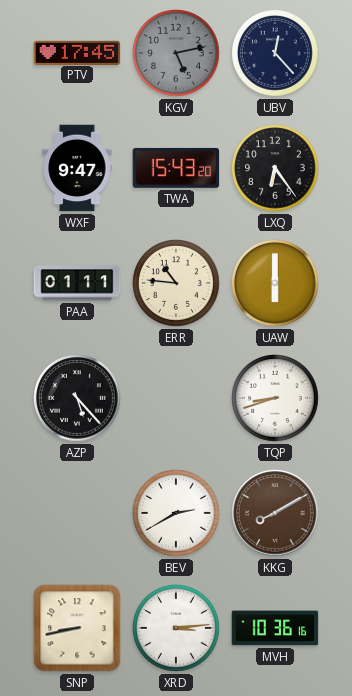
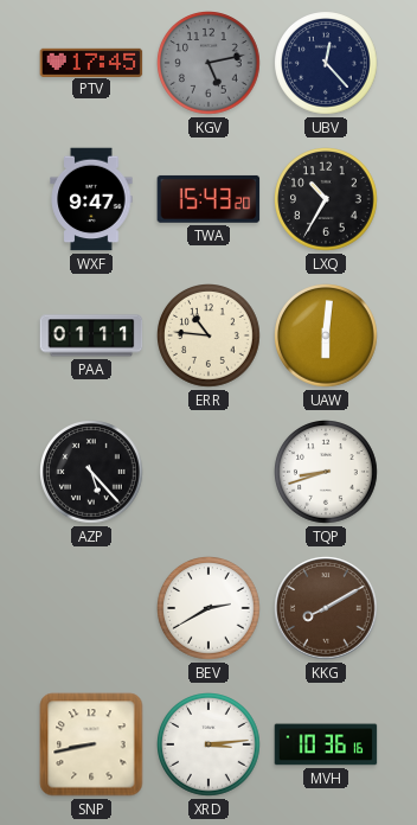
LXQ: 6:24 -> 10:35
UAW: 6:00 -> 6:01
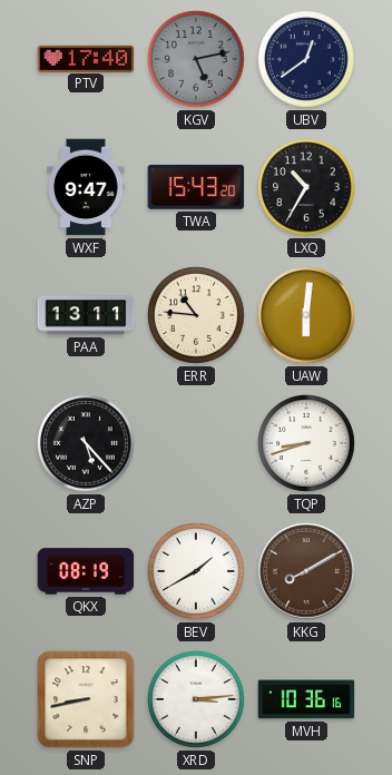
PTV: 17:45 -> 17:40
UBV: 12:23 -> 12:39
PAA: 01:11 -> 13:11
QKX: none -> 08:19
BEV: 2:40 -> 1:40
